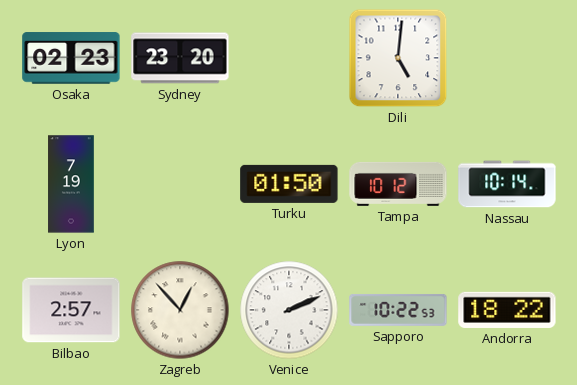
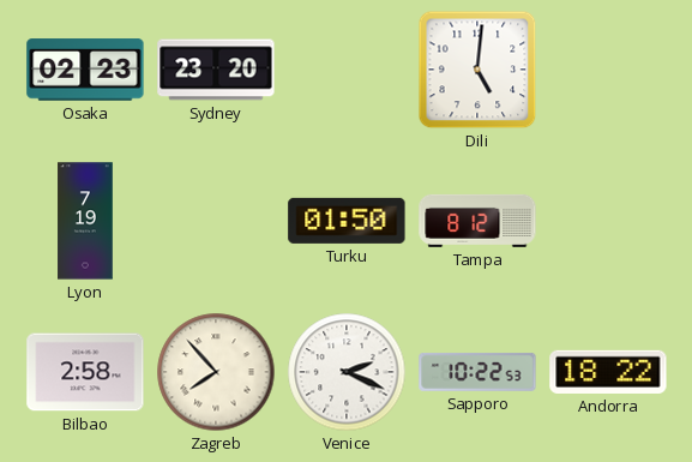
Tampa: 10:12 -> 8:12
Nassau: 10:14 -> none
Bilbao: 2:57 -> 2:58
Zagreb: 12:53 -> 7:53
Venice: 2:11 -> 2:19
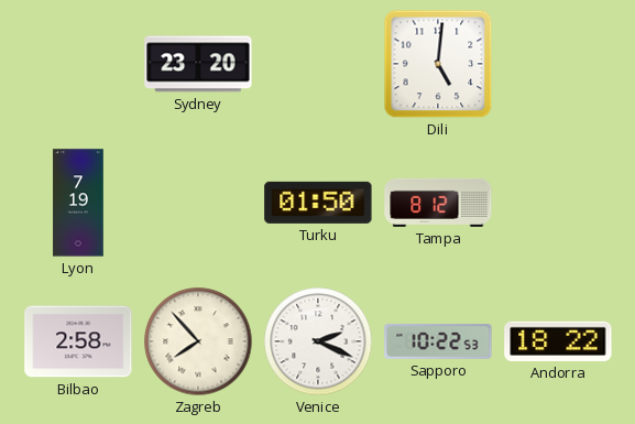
Osaka: 02:23 -> none
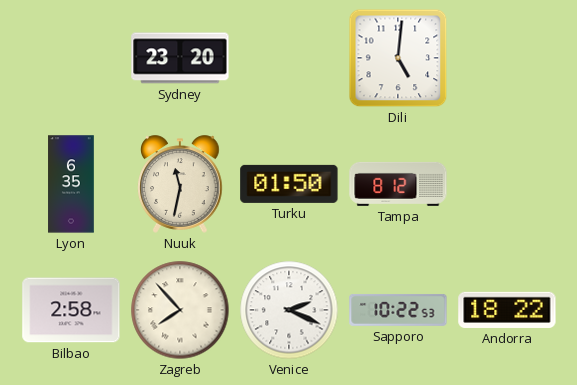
Lyon: 7:19 -> 6:35
Nuuk: none -> 11:32
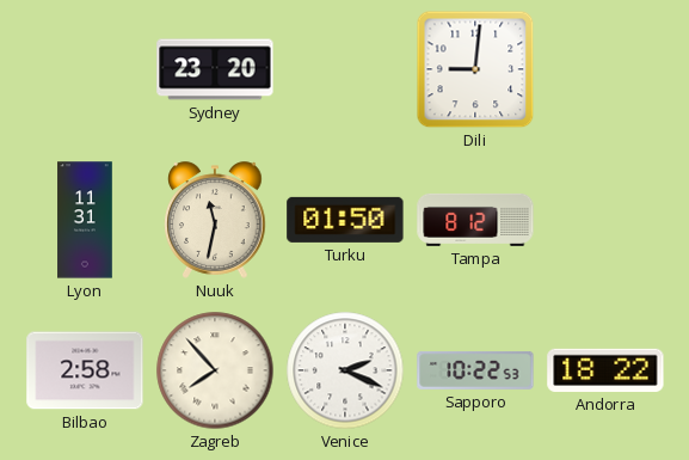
Dili: 5:01 -> 9:01
Lyon: 6:35 -> 11:31
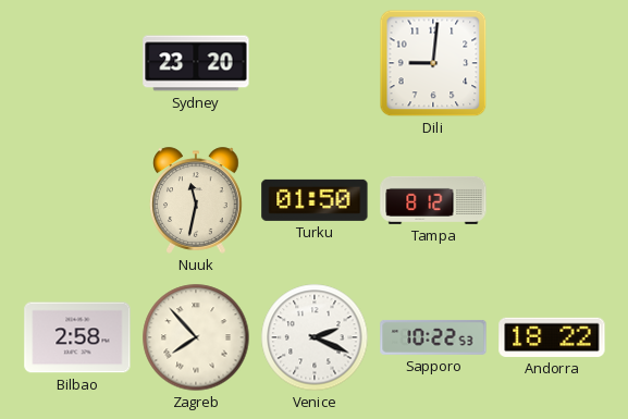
Lyon: 11:31 -> none
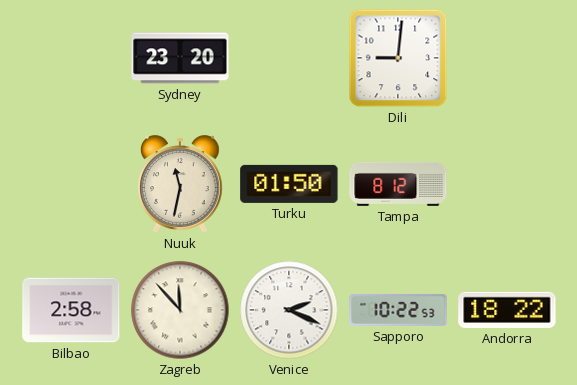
Zagreb: 7:53 -> 11:53
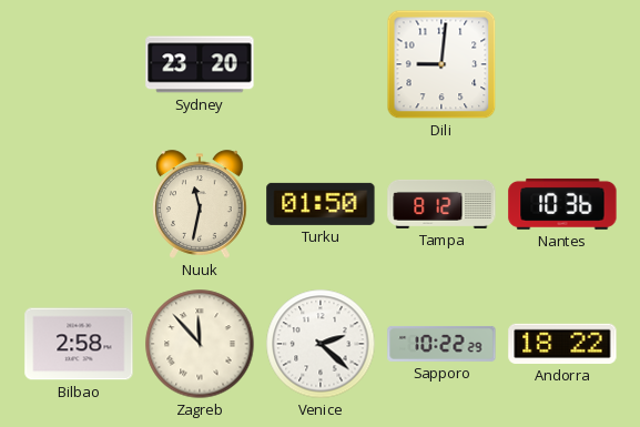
Nantes: none -> 10:36
Venice: 2:19 -> 2:22
Sapporo: 10:22:53 -> 10:22:29
